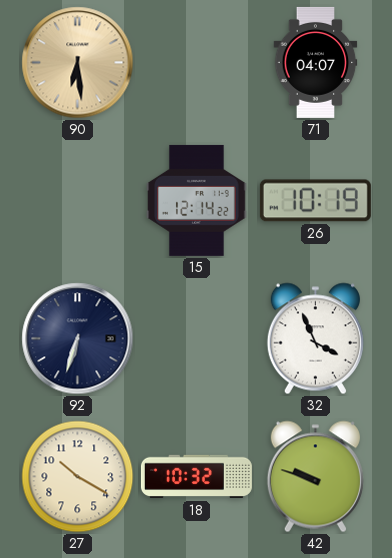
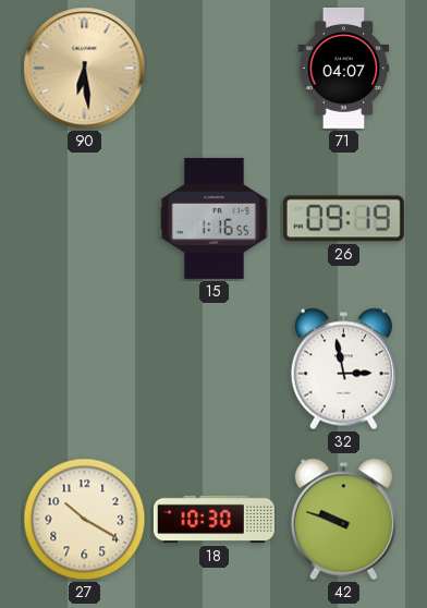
15: 12:14 -> 1:16
26: 10:19 -> 09:19
92: 6:33 -> none
32: 3:56 -> 2:58
18: 10:32 -> 10:30
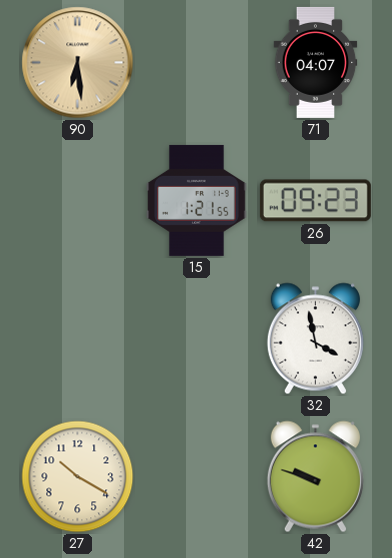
15: 1:16 -> 1:21
26: 09:19 -> 09:23
32: 2:58 -> 3:58
18: 10:30 -> none
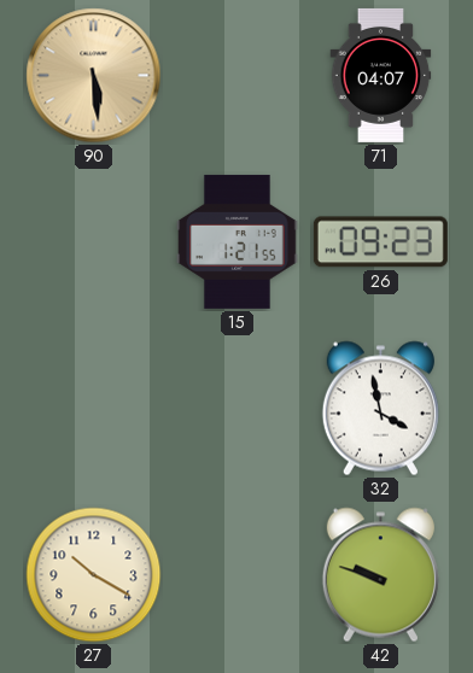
90: 6:29 -> 5:29
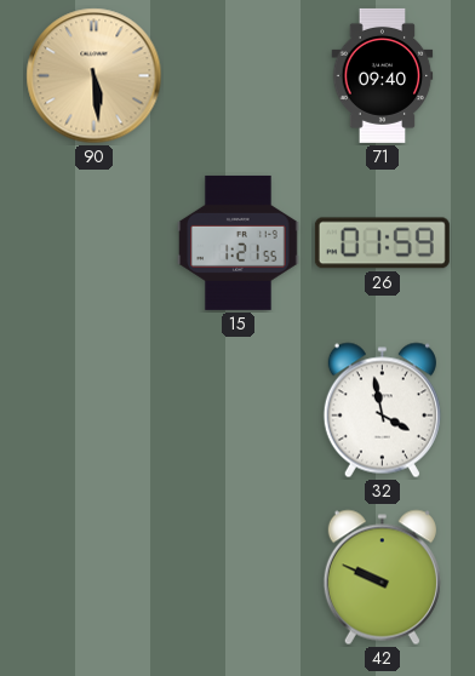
71: 04:07 -> 09:40
26: 09:23 -> 01:59
27: 10:20 -> none
42: 9:48 -> 9:49
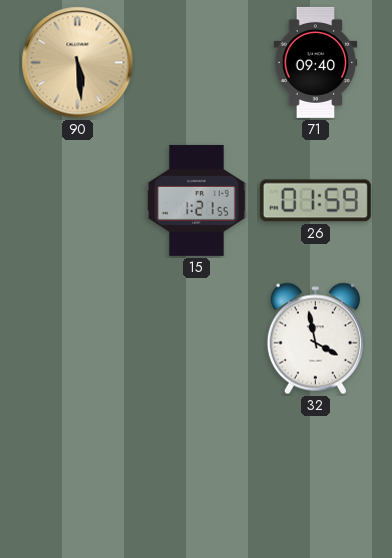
42: 9:49 -> none
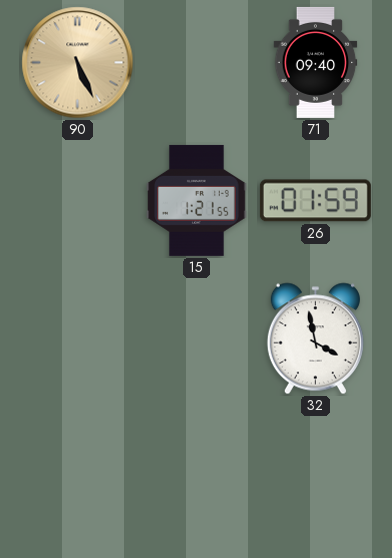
90: 5:29 -> 5:26
